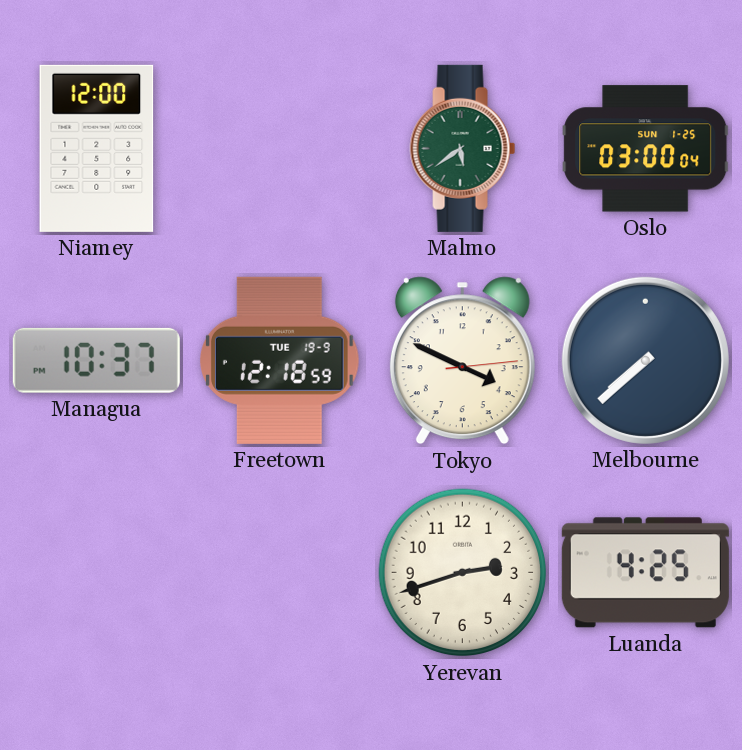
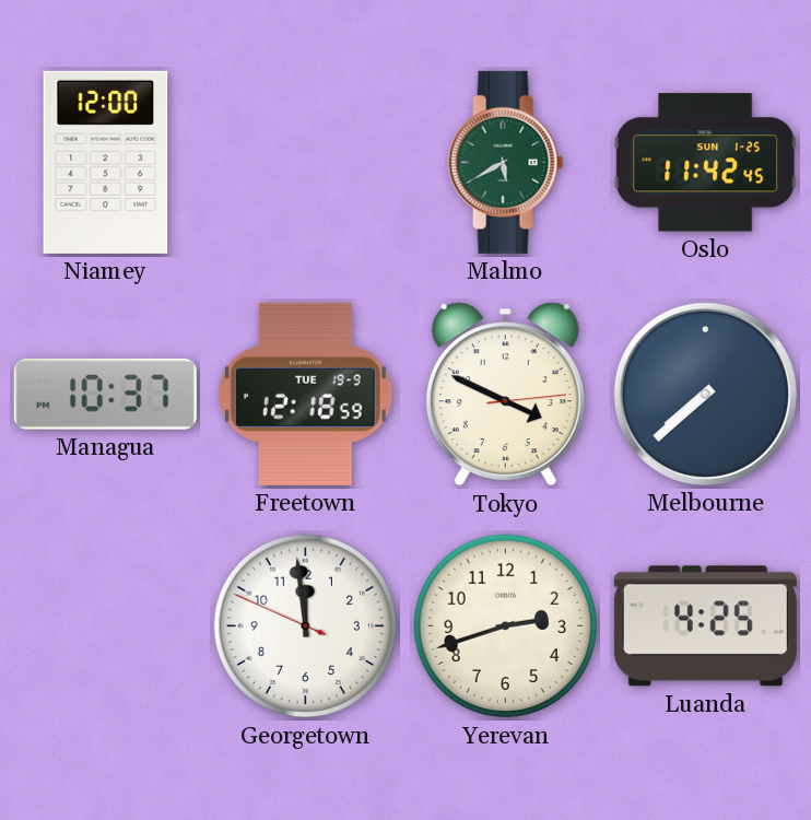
Malmo: 5:39 -> 5:40
Oslo: 03:00 -> 11:42
Georgetown: none -> 11:58
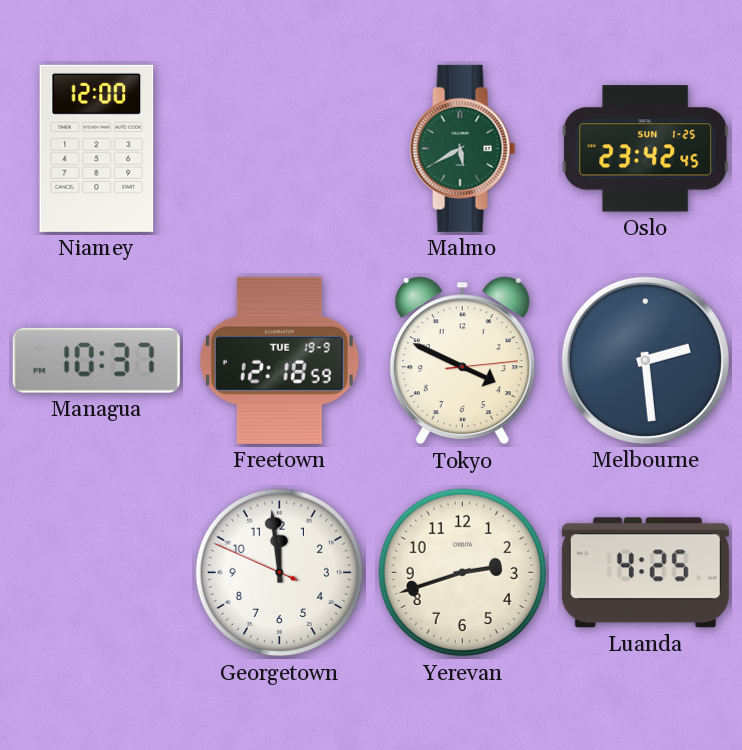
Oslo: 11:42 -> 23:42
Melbourne: 7:38 -> 2:29
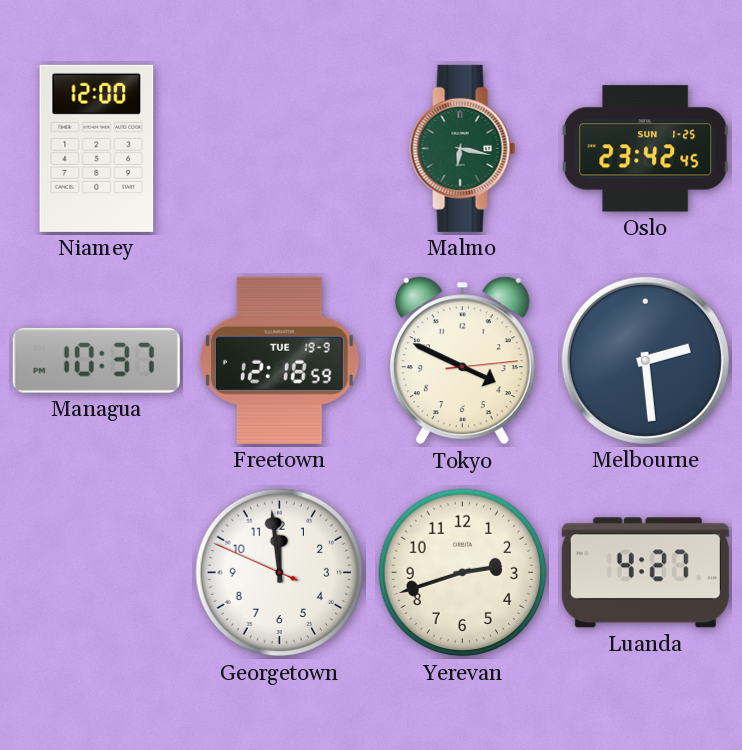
Malmo: 5:40 -> 6:17
Luanda: 4:25 -> 4:27
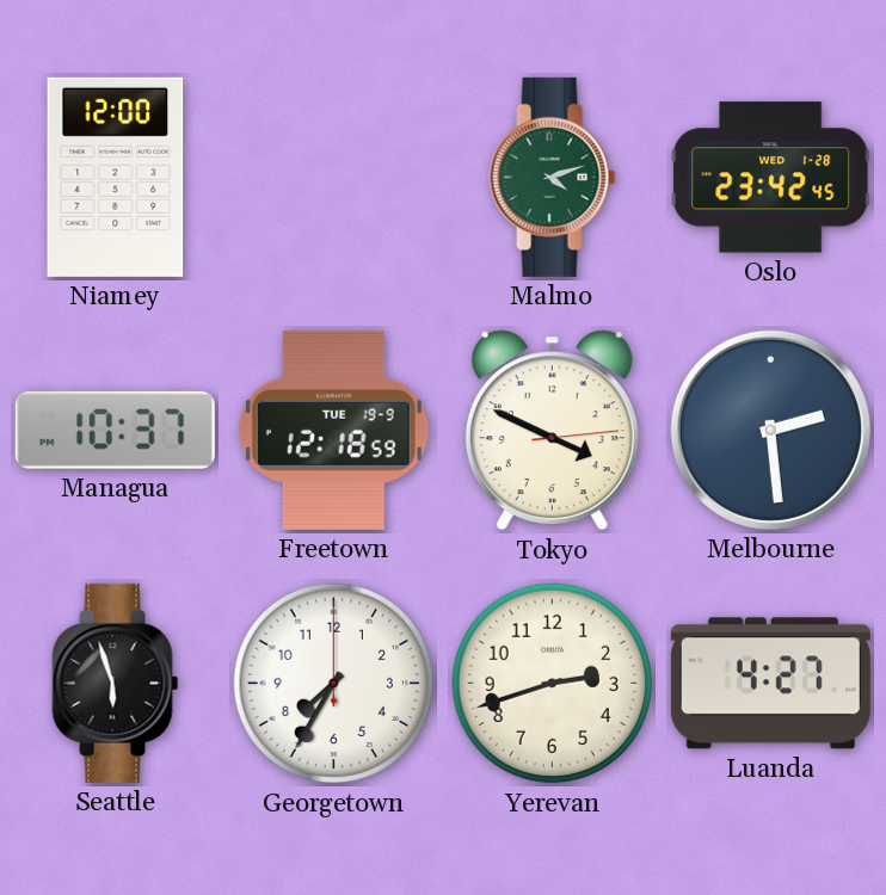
Malmo: 6:17 -> 4:12
Oslo date: SUN 1-25 -> WED 1-28
Seattle: none -> 5:57
Georgetown: 11:58 -> 7:35
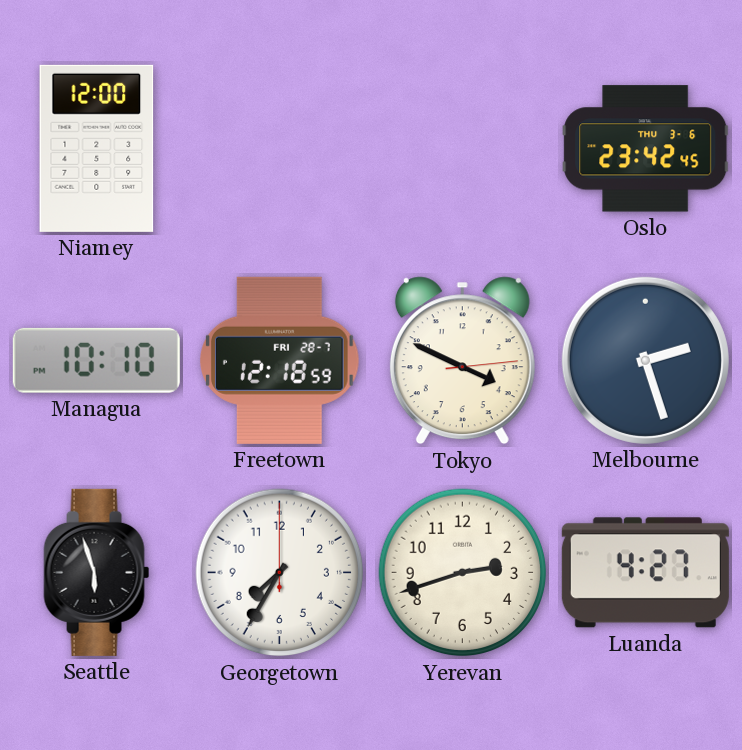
Malmo: 4:12 -> none
Oslo date: WED 1-28 -> THU 3-6
Managua: 10:37 -> 10:10
Freetown date: TUE 19-9 -> FRI 28-7
Melbourne: 2:29 -> 2:27
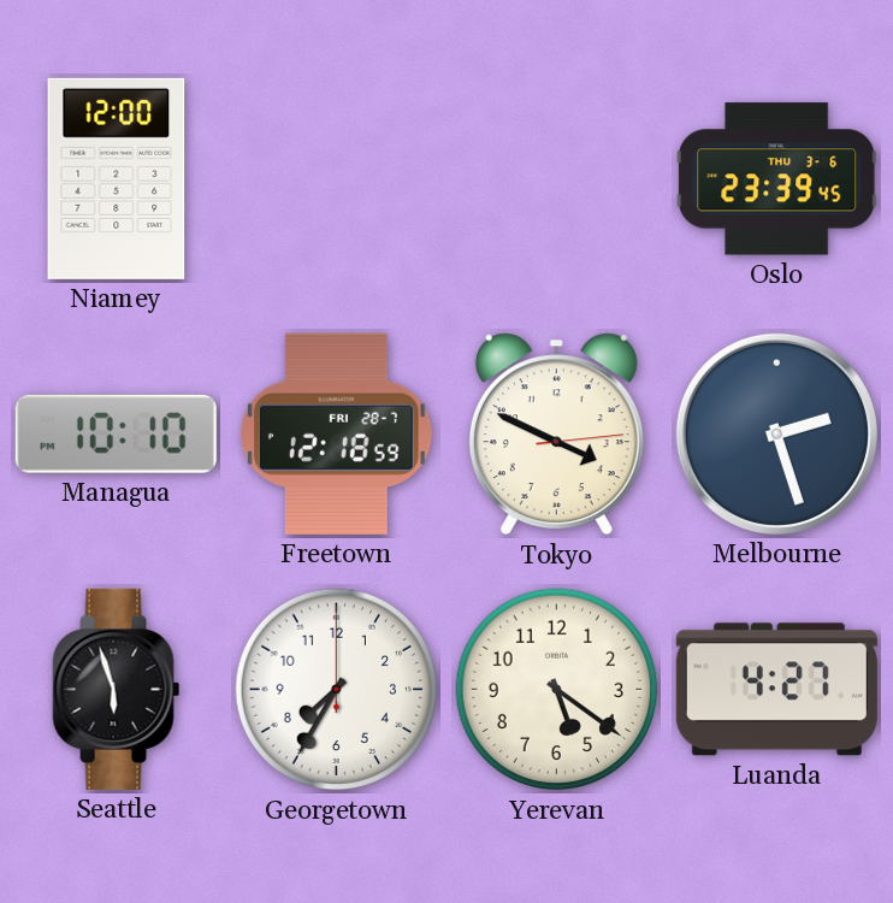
Oslo: 23:42 -> 23:39
Yerevan: 2:42 -> 5:21
